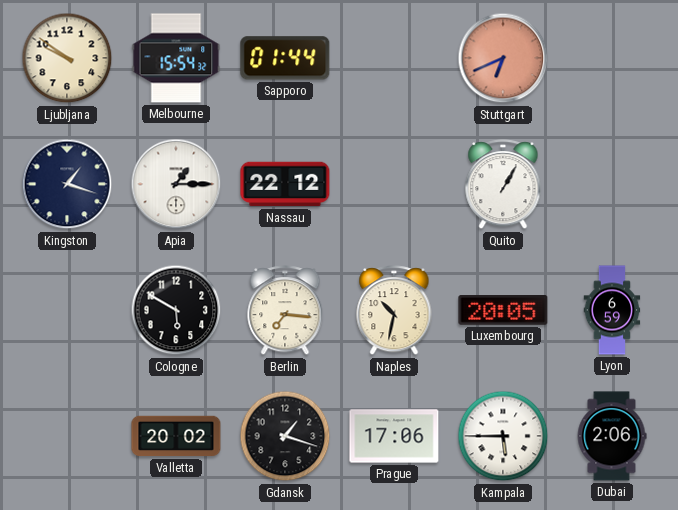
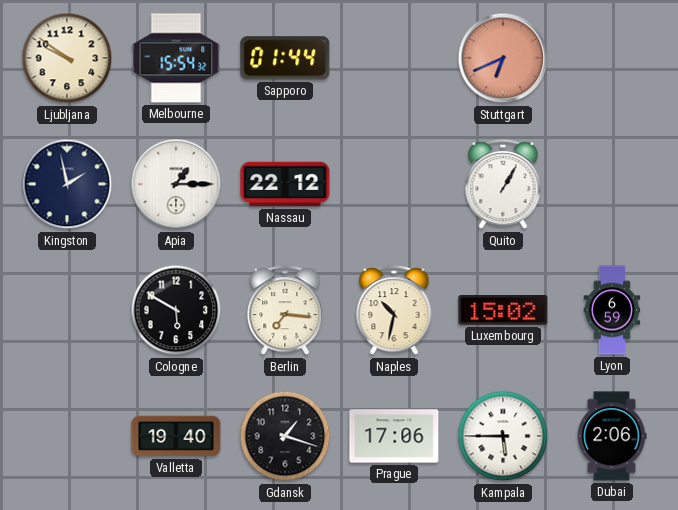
Kingston: 1:18 -> 1:58
Luxembourg: 20:05 -> 15:02
Valletta: 20:02 -> 19:40
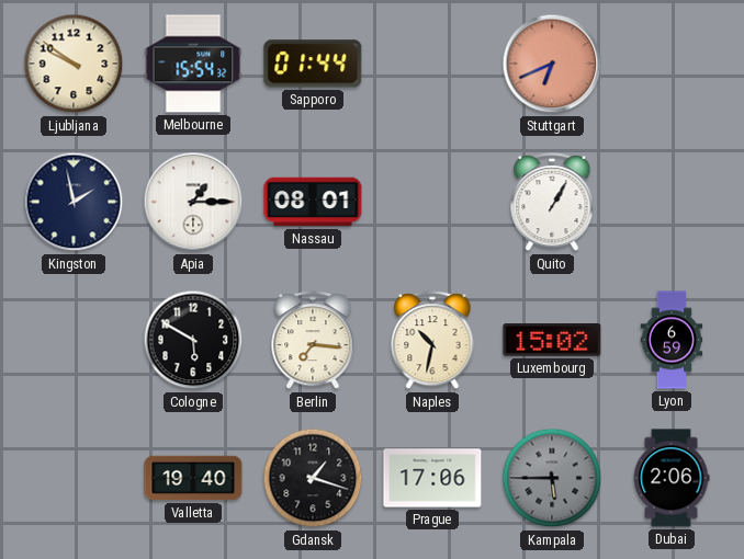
Nassau: 22:12 -> 08:01
Kampala dial: white -> grey
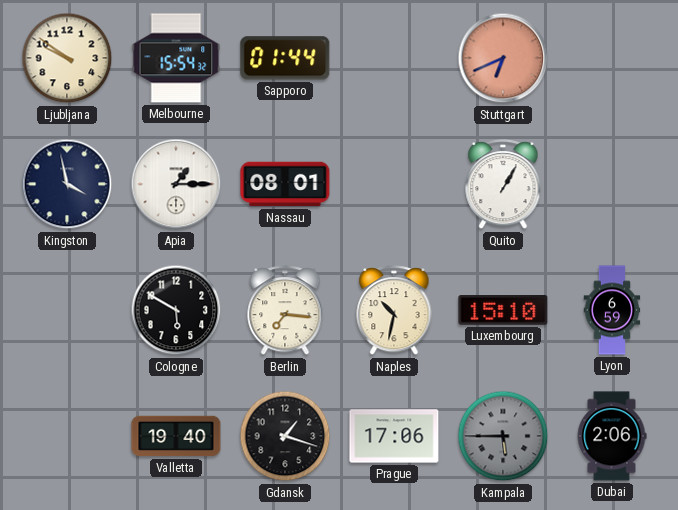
Kingston: 1:58 -> 3:58
Luxembourg: 15:02 -> 15:10
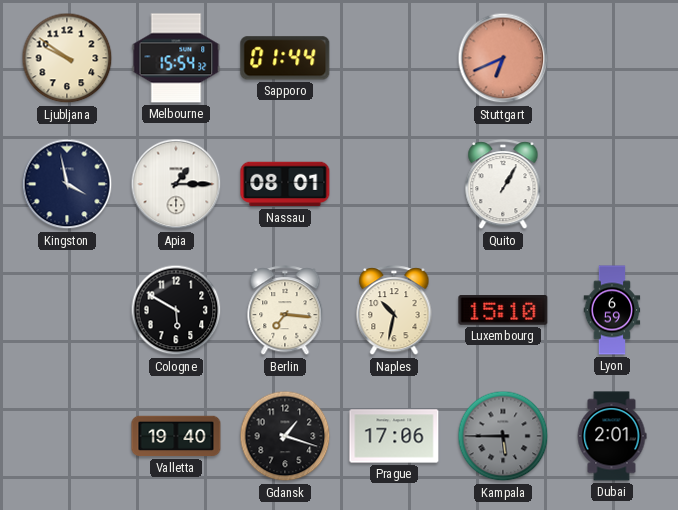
Dubai: 2:06 -> 2:01
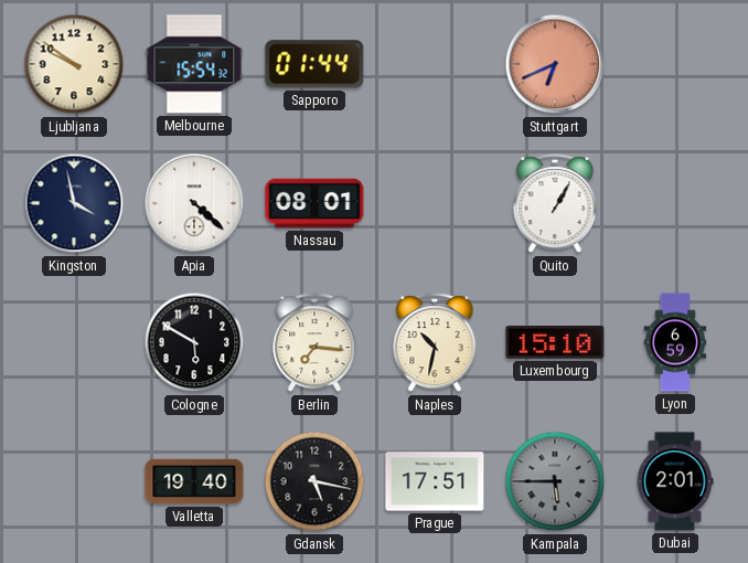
Apia: 1:15 -> 4:22
Gdansk: 1:18 -> 5:17
Prague: 17:06 -> 17:51
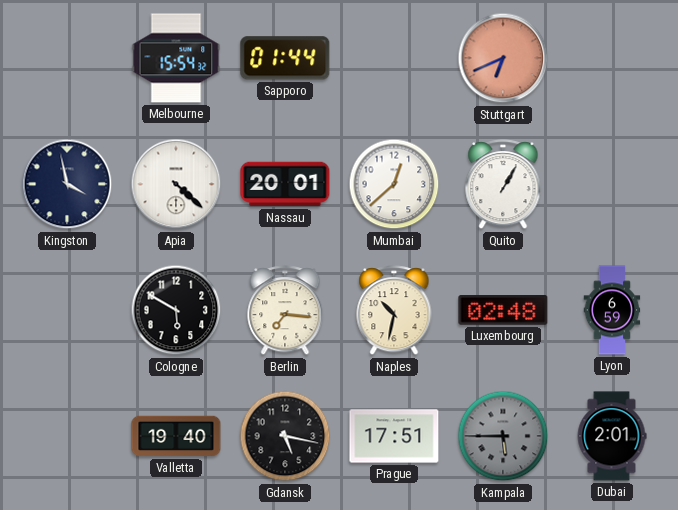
Ljubljana: 9:51 -> none
Nassau: 08:01 -> 20:01
Mumbai: none -> 12:38
Luxembourg: 15:10 -> 02:48
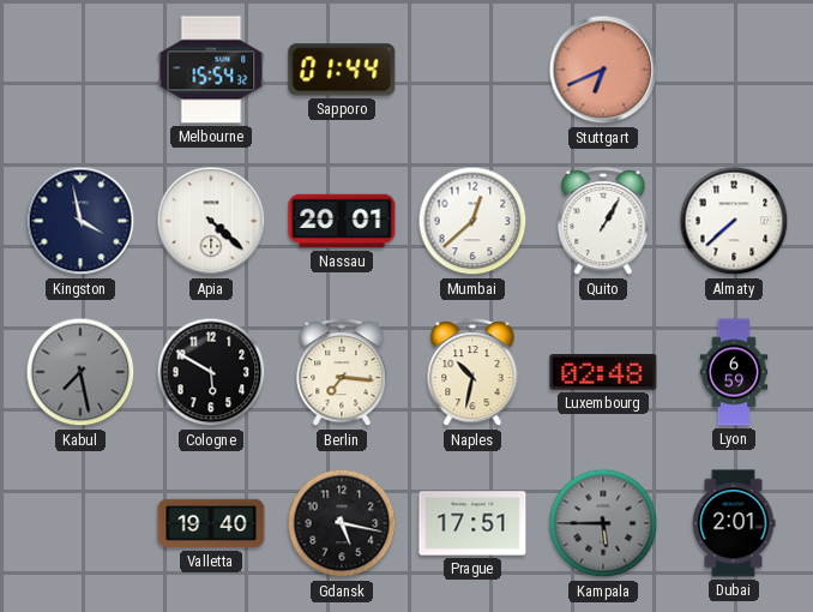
Almaty: none -> 7:38
Kabul: none -> 7:28
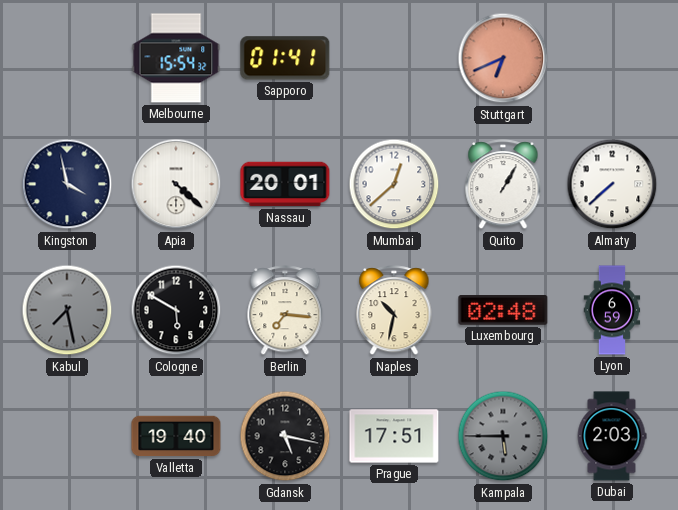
Sapporo: 01:44 -> 01:41
Dubai: 2:01 -> 2:03
